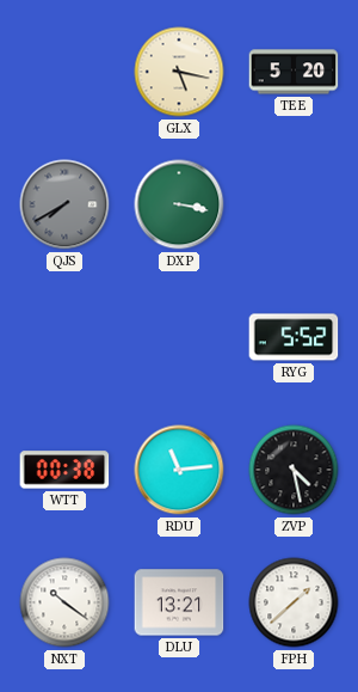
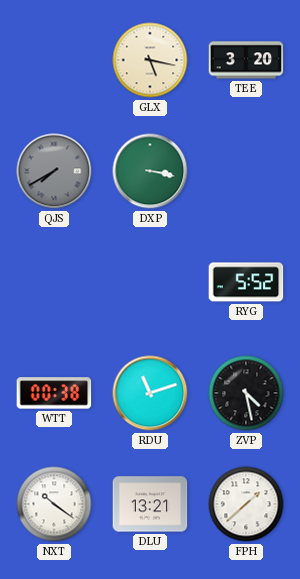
TEE: 5:20 -> 3:20
RDU: 11:14 -> 11:12
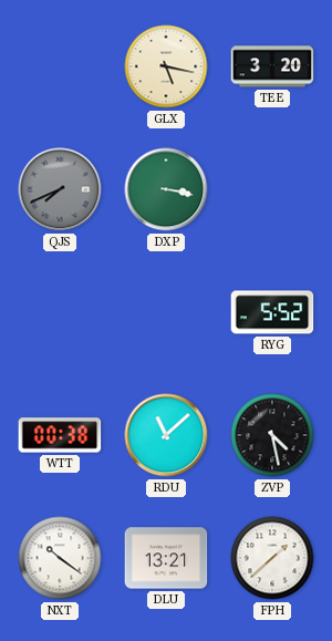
QJS: 7:40 -> 7:41
RDU: 11:12 -> 11:08
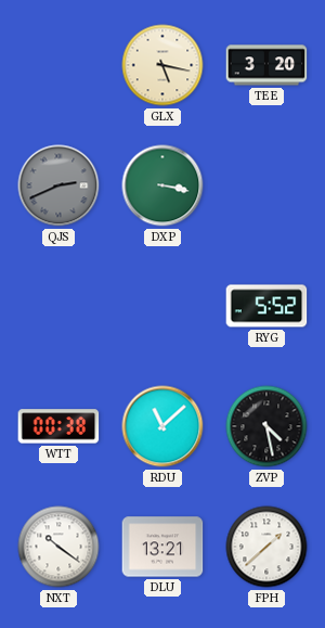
QJS: 7:41 -> 2:41
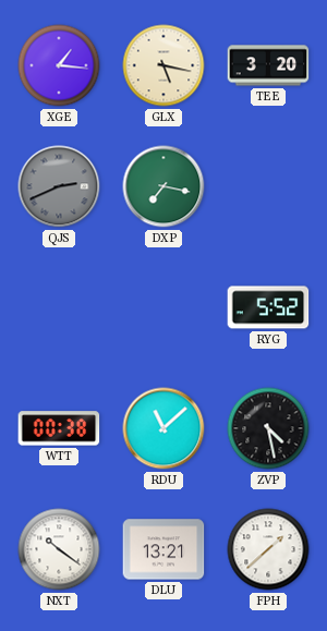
XGE: none -> 1:16
DXP: 3:17 -> 7:17
